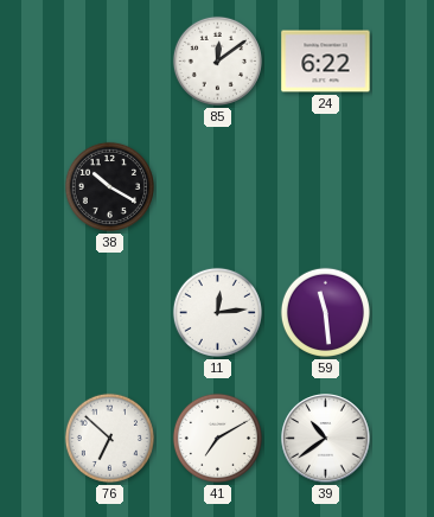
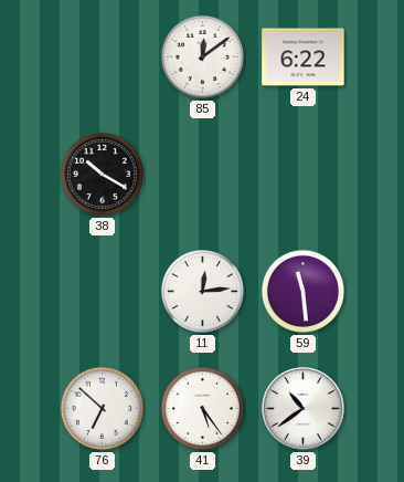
41: 7:10 -> 5:24
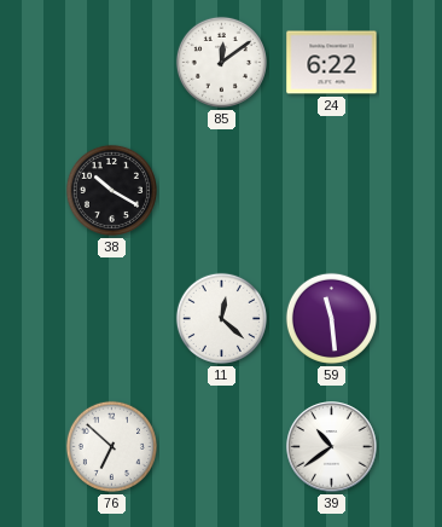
11: 12:14 -> 12:22
41: 5:24 -> none
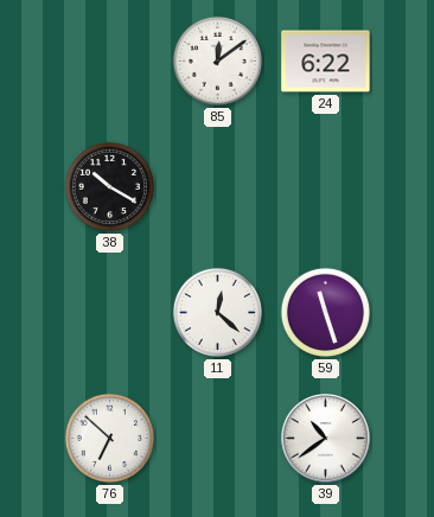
59: 11:29 -> 11:27
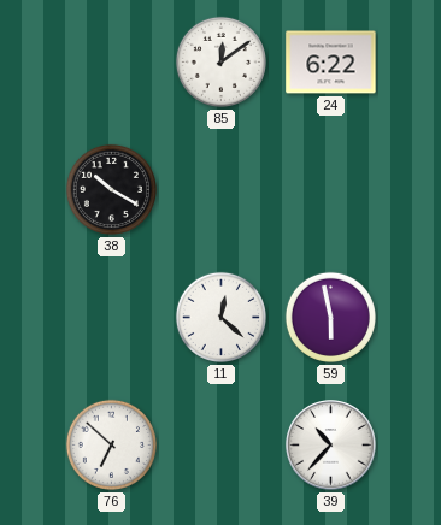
59: 11:27 -> 5:58
39: 10:39 -> 10:37
